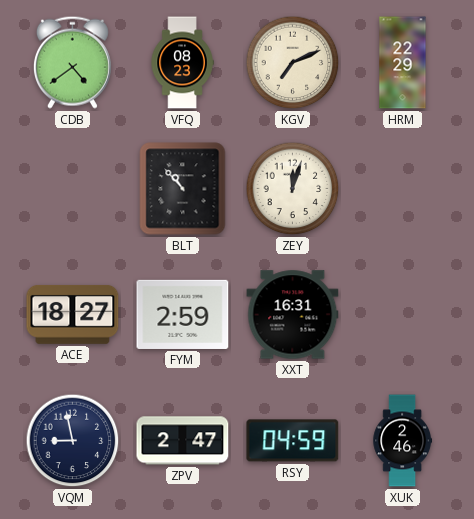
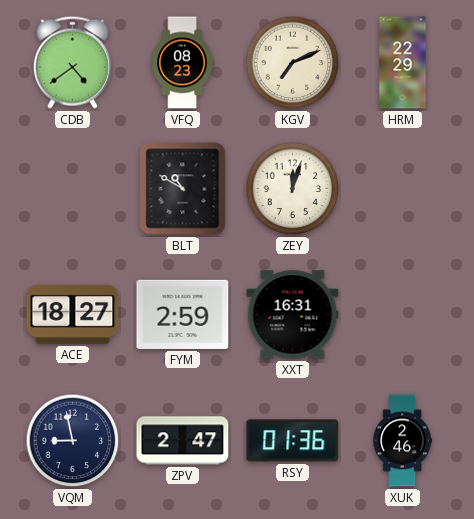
BLT: 10:53 -> 10:50
RSY: 04:59 -> 01:36
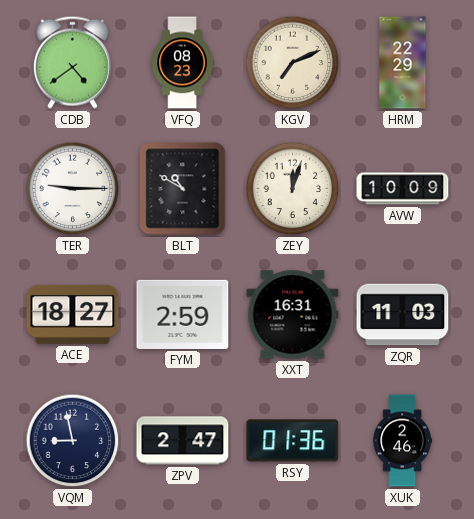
TER: none -> 9:15
AVW: none -> 10:09
ZQR: none -> 11:03
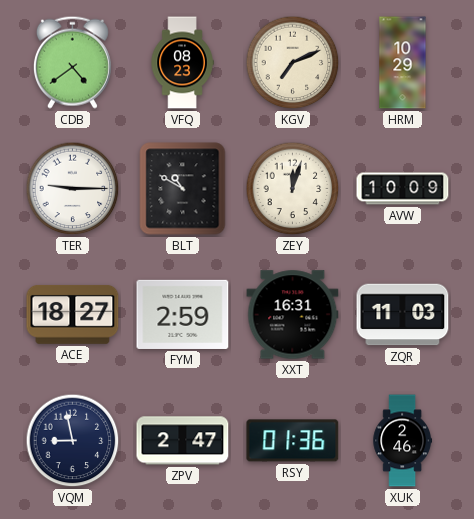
HRM: 22:29 -> 10:29
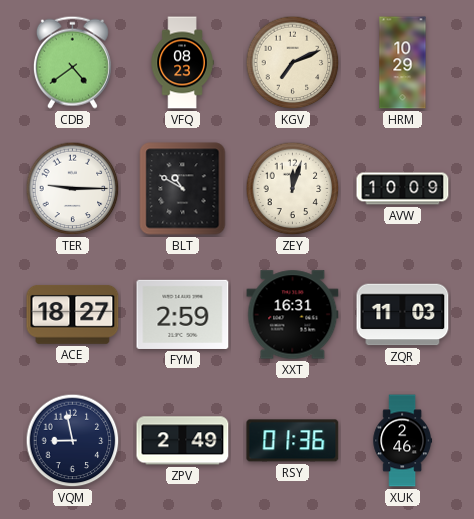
ZPV: 2:47 -> 2:49
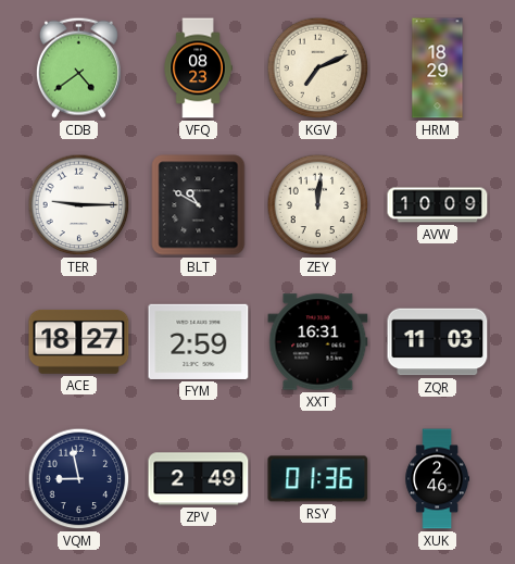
HRM: 10:29 -> 18:29
ZEY: 12:03 -> 12:01
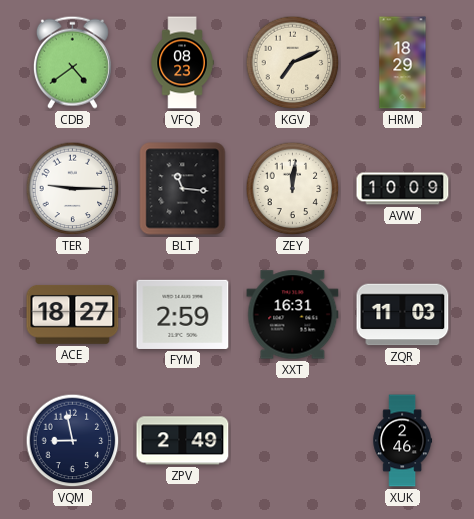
BLT: 10:50 -> 11:16
RSY: 01:36 -> none
